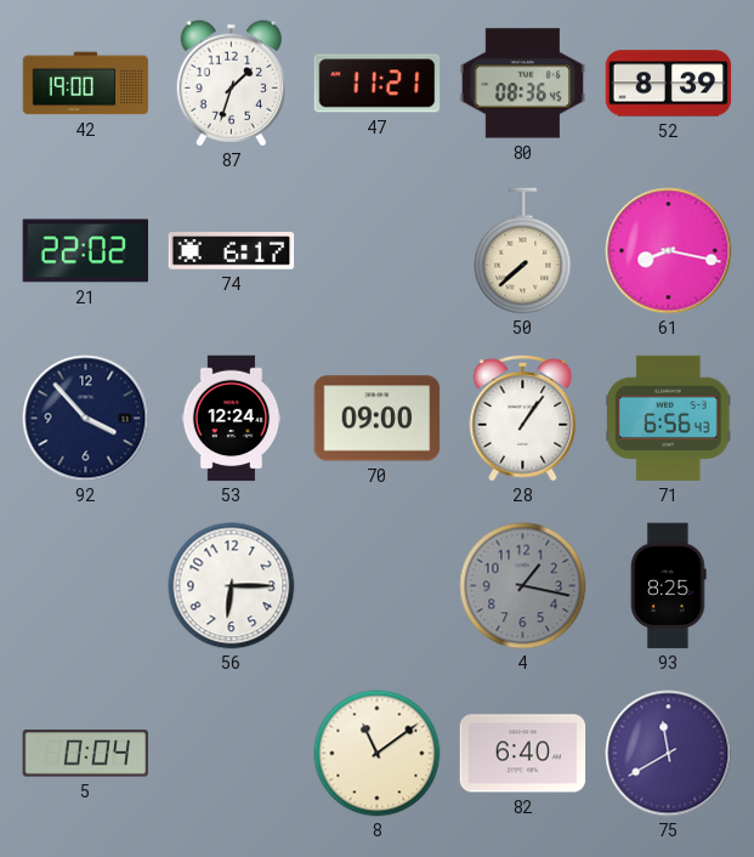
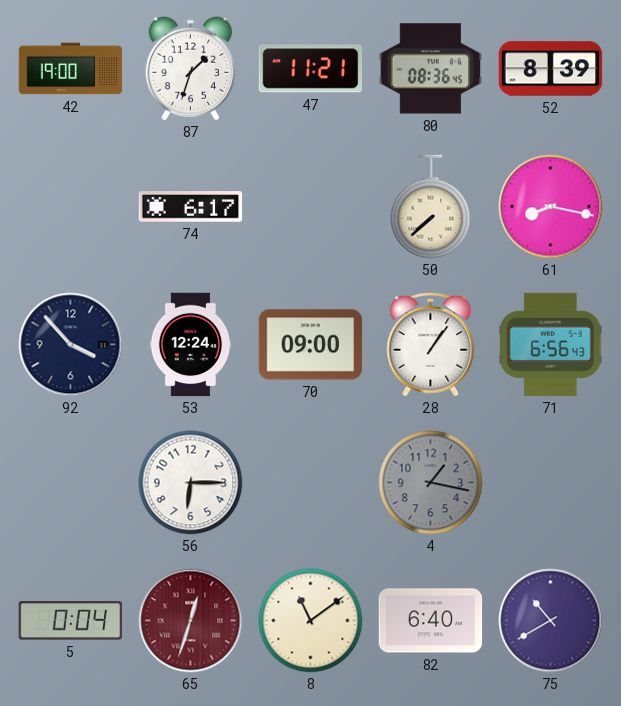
21: 22:02 -> none
93: 8:25 -> none
65: none -> 12:33
75: 11:40 -> 10:40
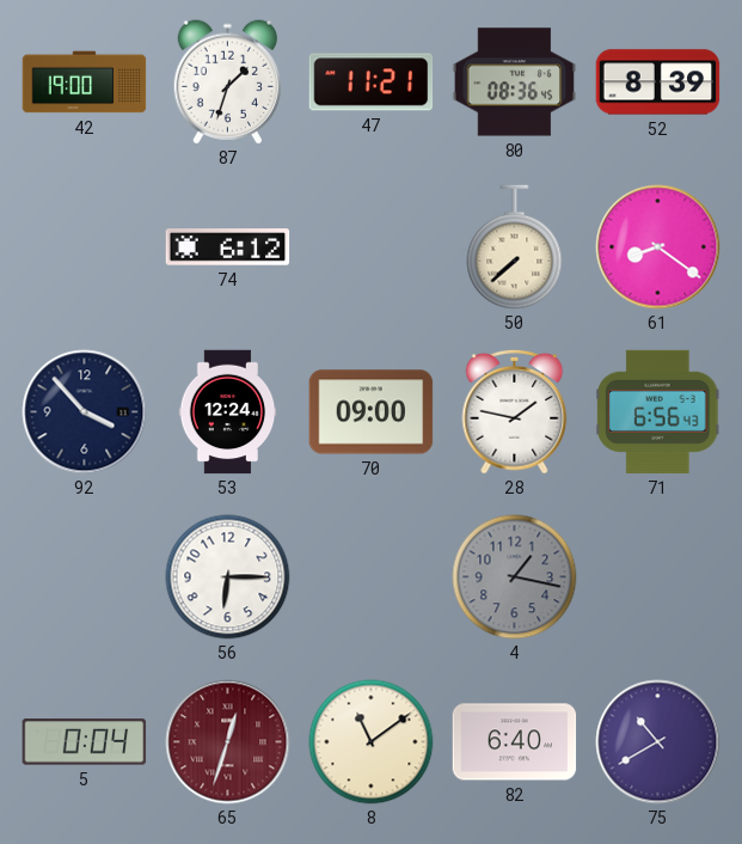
74: 6:17 -> 6:12
61: 8:17 -> 8:21
28: 1:06 -> 1:47
